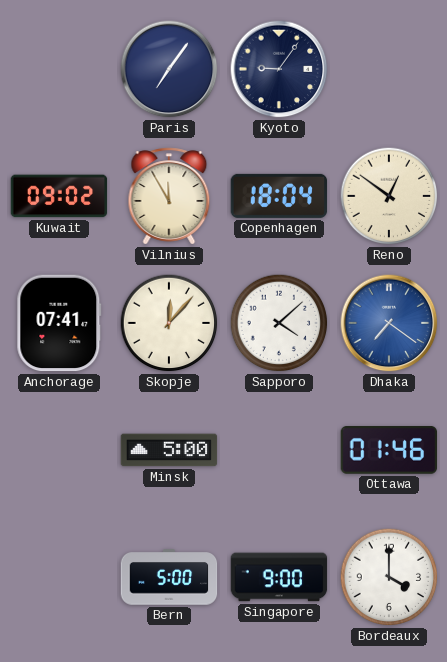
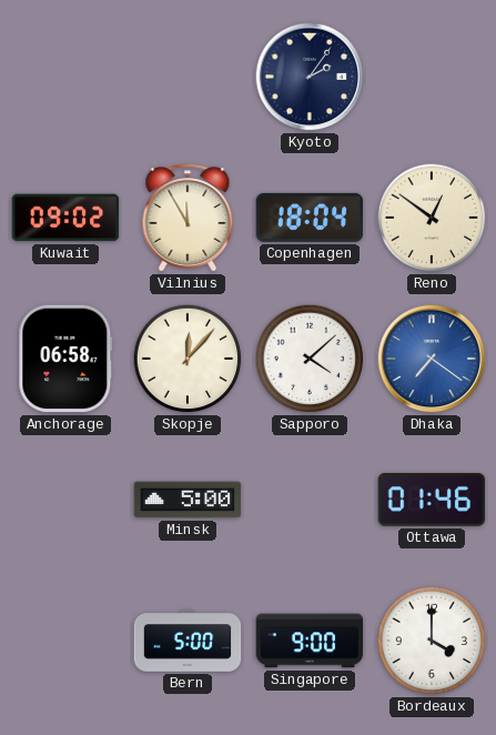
Paris: 7:06 -> none
Kyoto: 9:06 -> 2:06
Anchorage: 07:41 -> 06:58
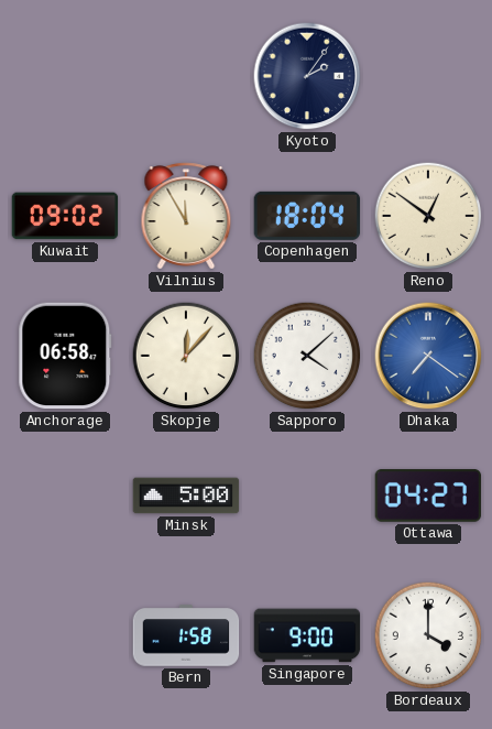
Ottawa: 01:46 -> 04:27
Bern: 5:00 -> 1:58
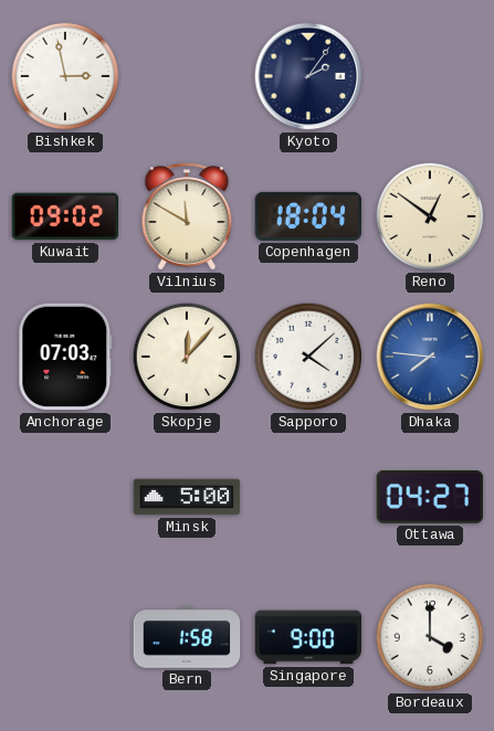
Bishkek: none -> 2:58
Vilnius: 11:55 -> 11:50
Anchorage: 06:58 -> 07:03
Dhaka: 7:21 -> 7:46
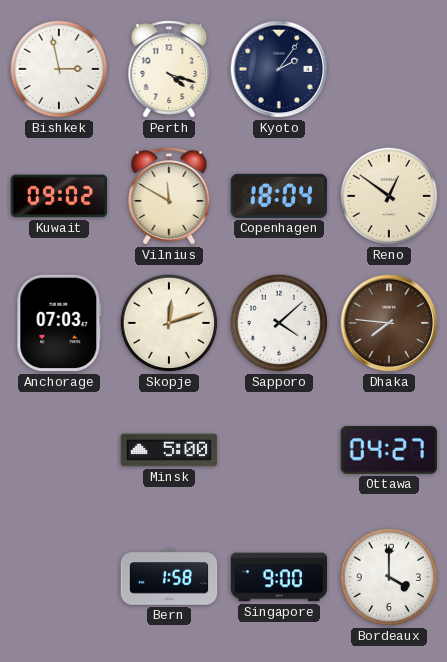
Perth: none -> 4:18
Skopje: 12:07 -> 12:12
Dhaka dial: blue -> brown
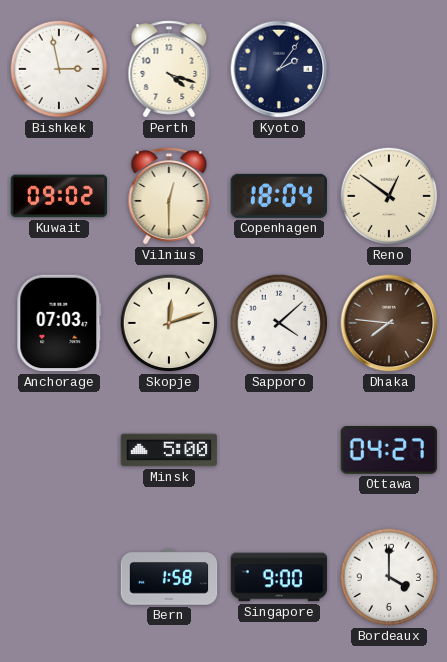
Vilnius: 11:50 -> 12:30
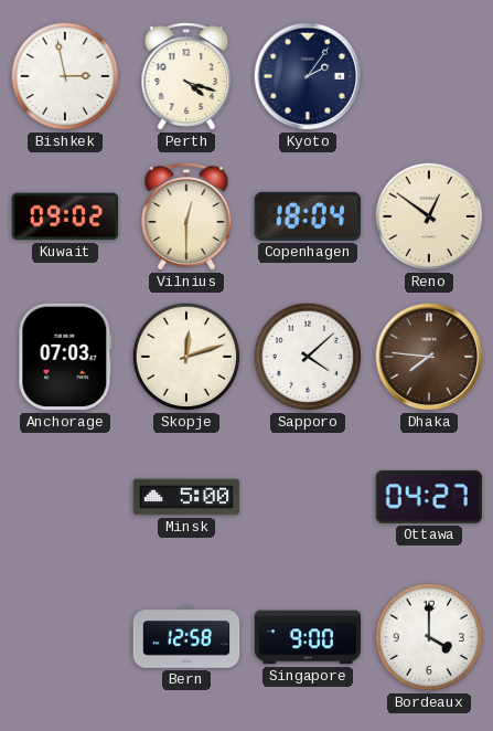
Bern: 1:58 -> 12:58
